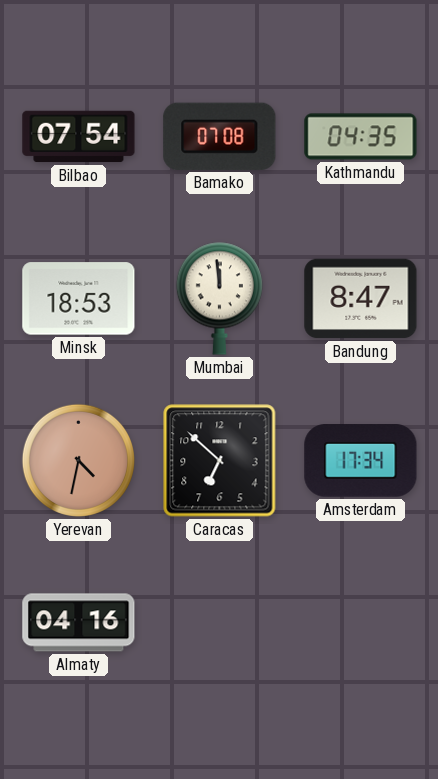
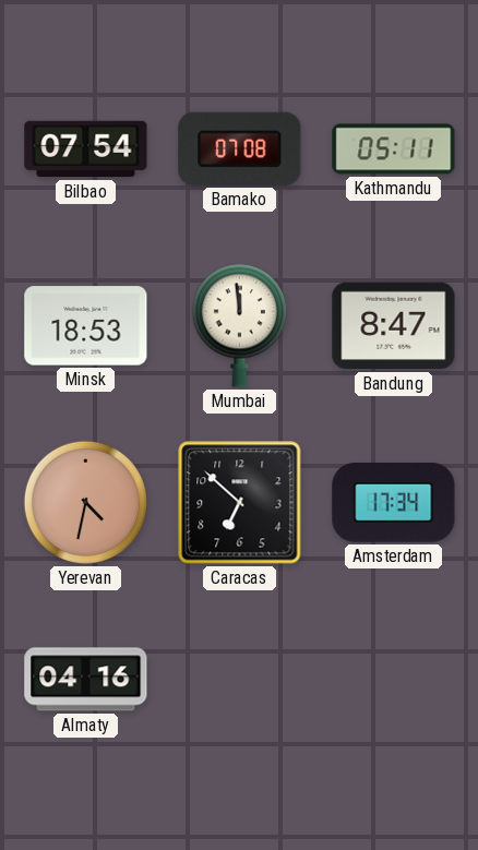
Kathmandu: 04:35 -> 05:11
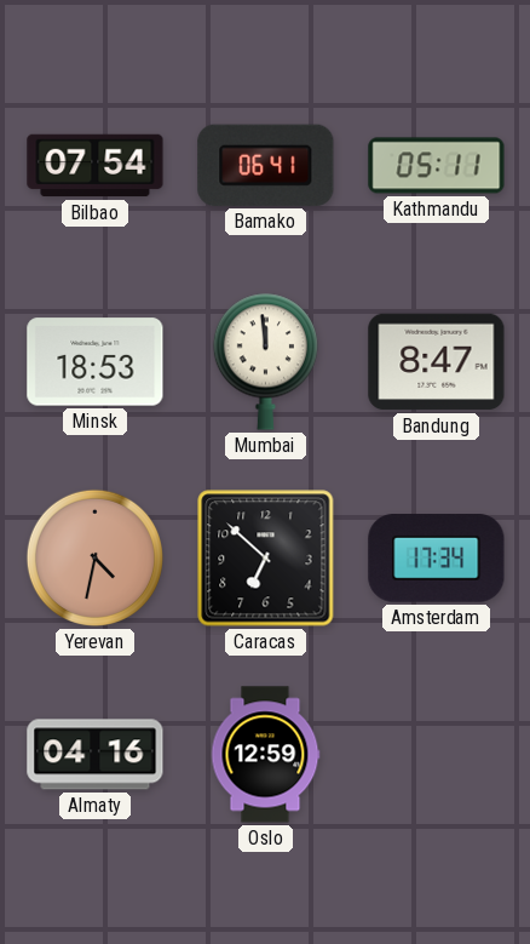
Bamako: 07:08 -> 06:41
Oslo: none -> 12:59
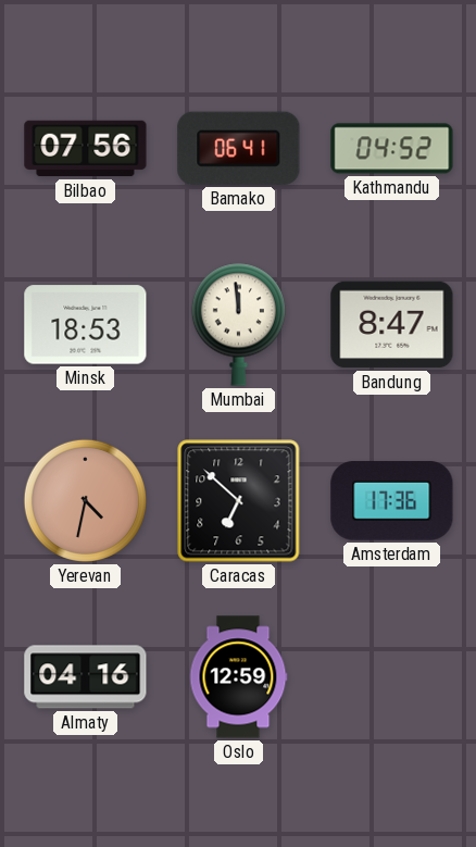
Bilbao: 07:54 -> 07:56
Kathmandu: 05:11 -> 04:52
Amsterdam: 17:34 -> 17:36
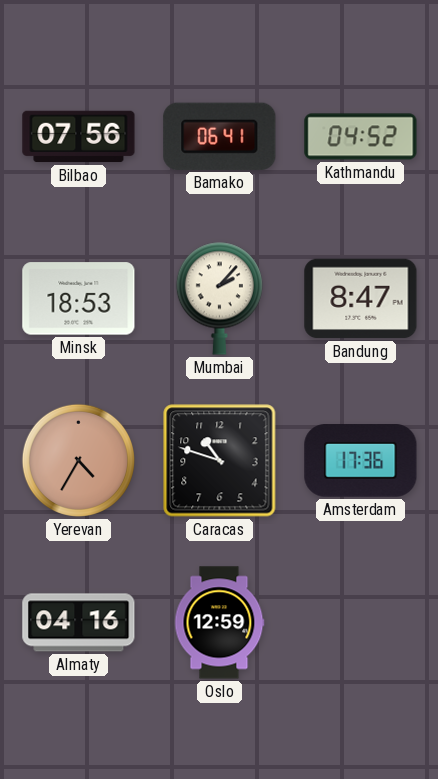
Mumbai: 11:59 -> 2:07
Yerevan: 4:32 -> 4:35
Caracas: 6:52 -> 10:48
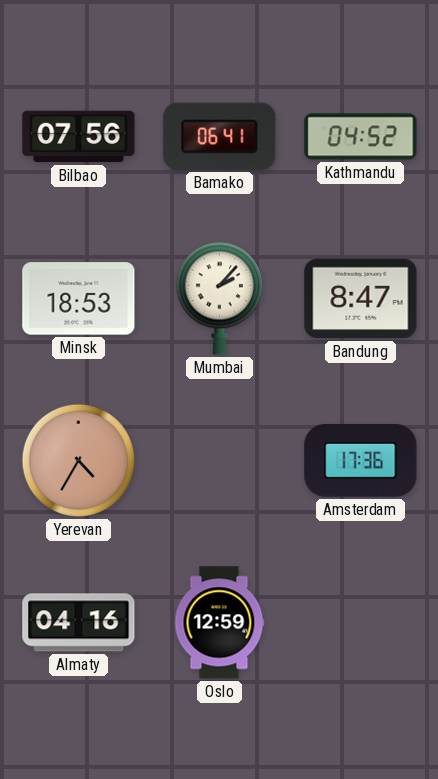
Caracas: 10:48 -> none
